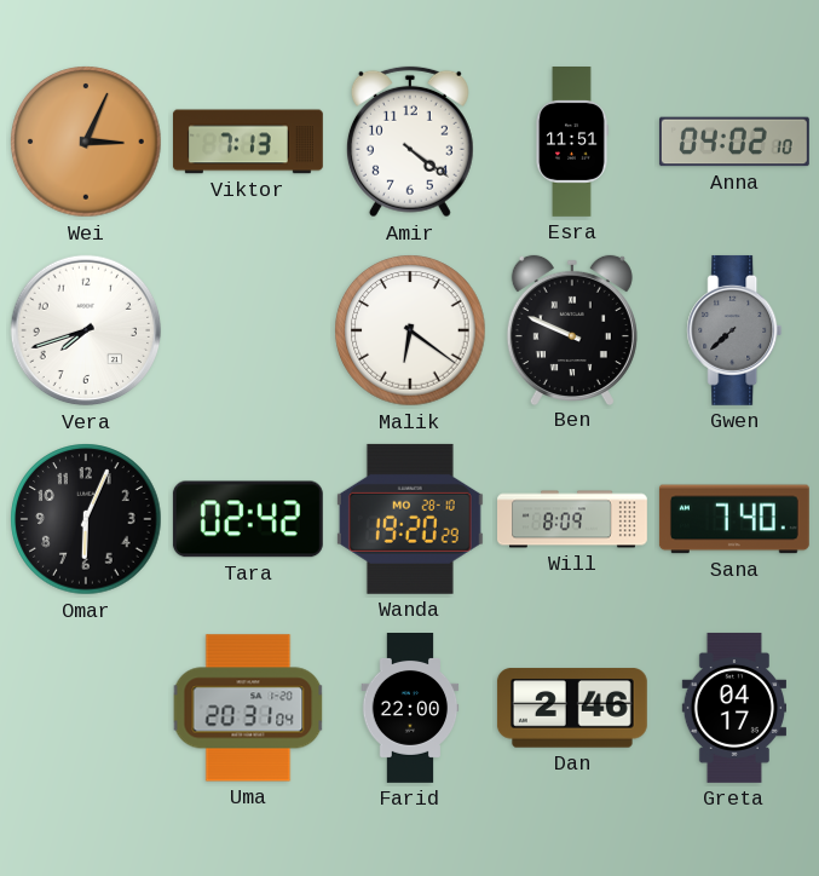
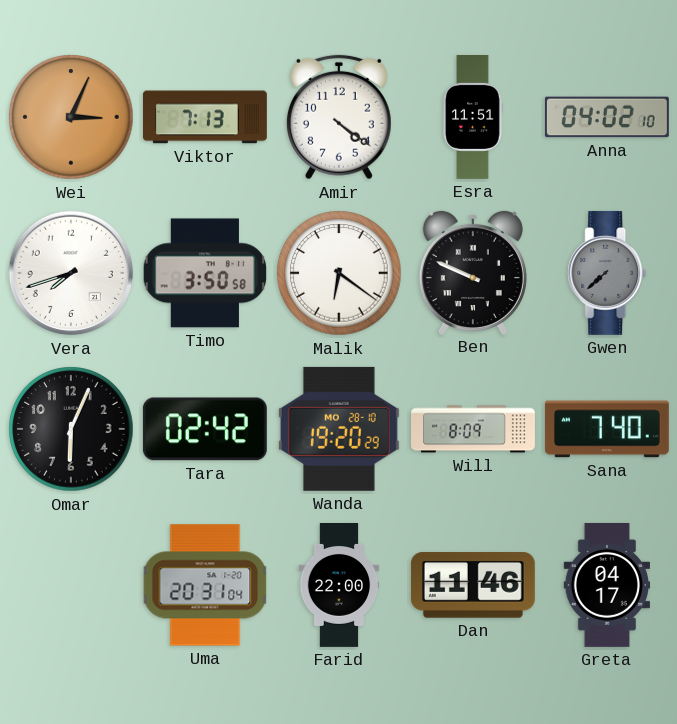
Timo: none -> 3:50
Dan: 2:46 -> 11:46
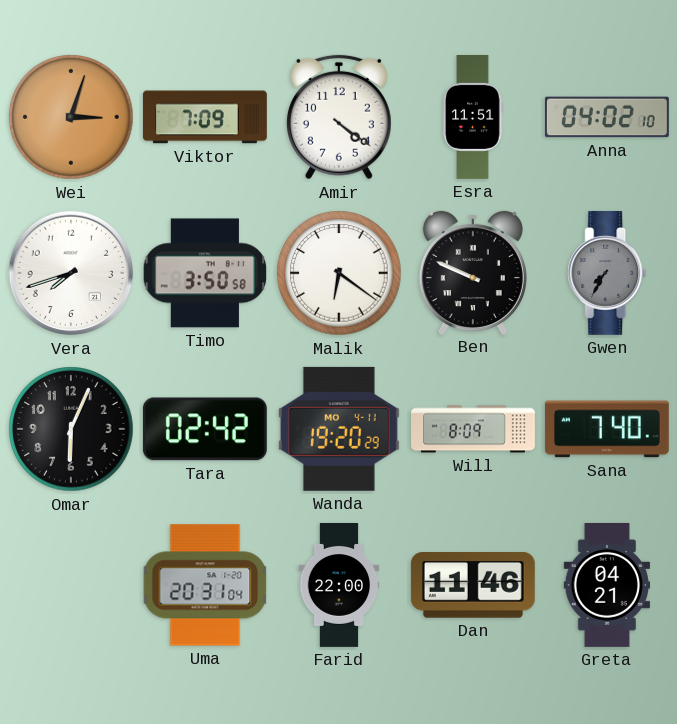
Wei: 3:04 -> 3:03
Viktor: 7:13 -> 7:09
Gwen: 7:38 -> 7:35
Wanda date: MO 28-10 -> MO 4-11
Greta: 04:17 -> 04:21
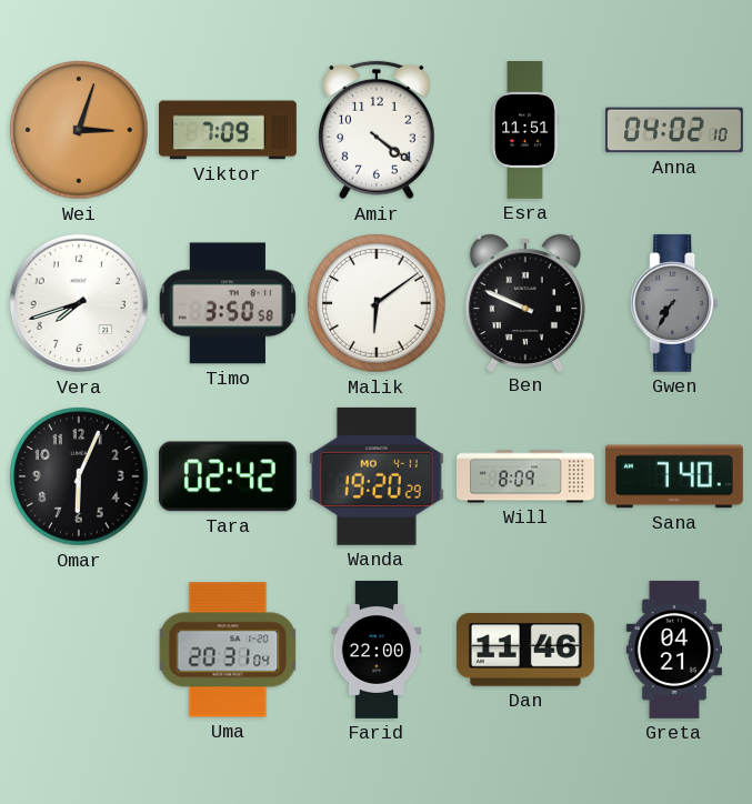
Malik: 6:21 -> 6:09
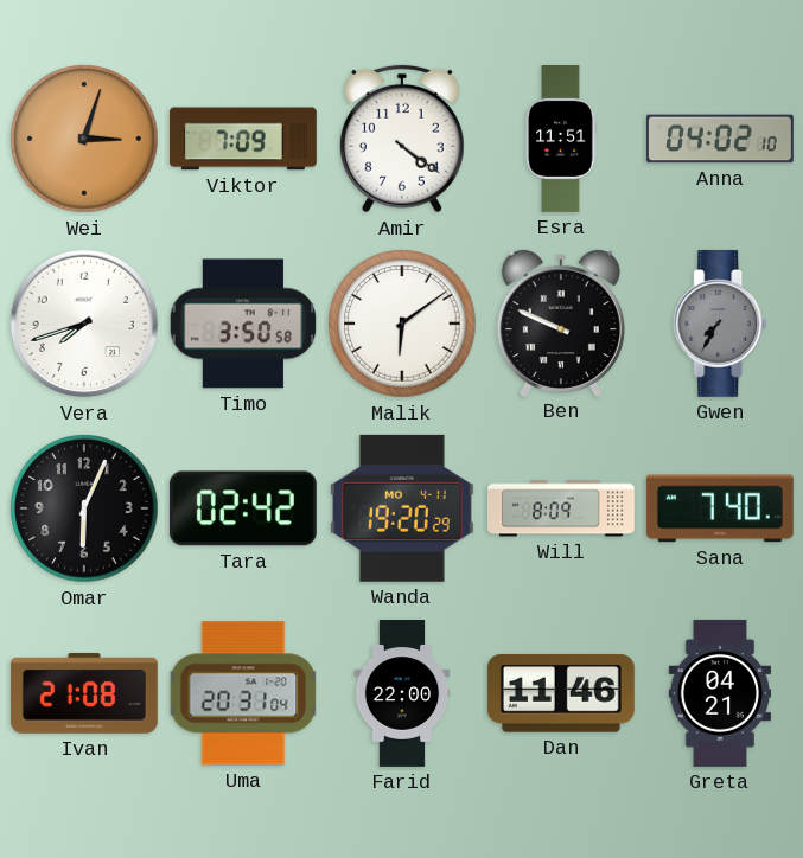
Ivan: none -> 21:08
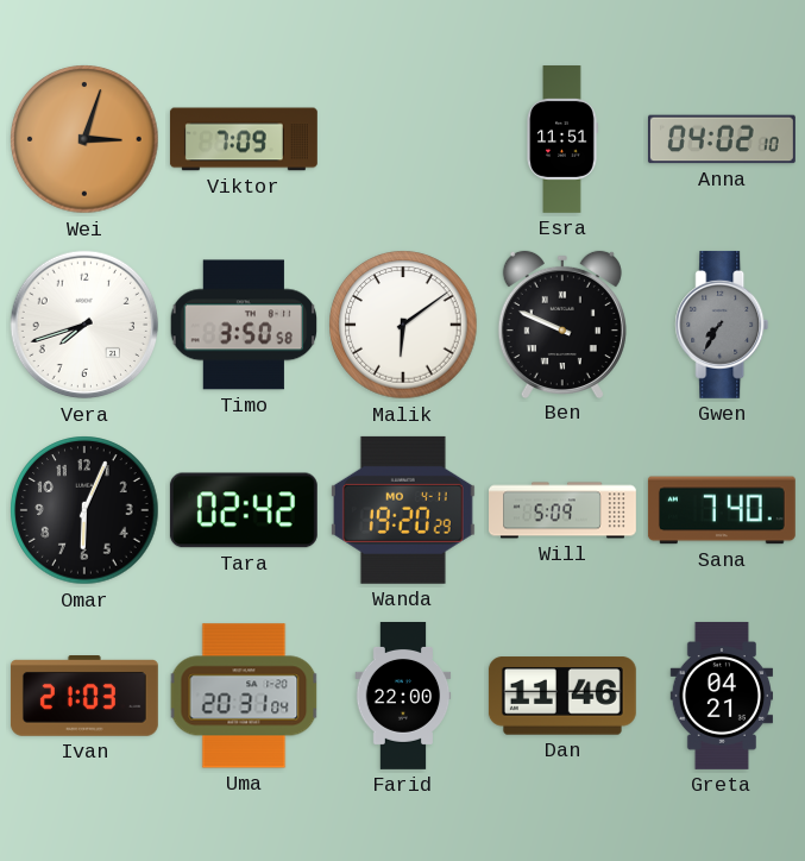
Amir: 4:21 -> none
Will: 8:09 -> 5:09
Ivan: 21:08 -> 21:03
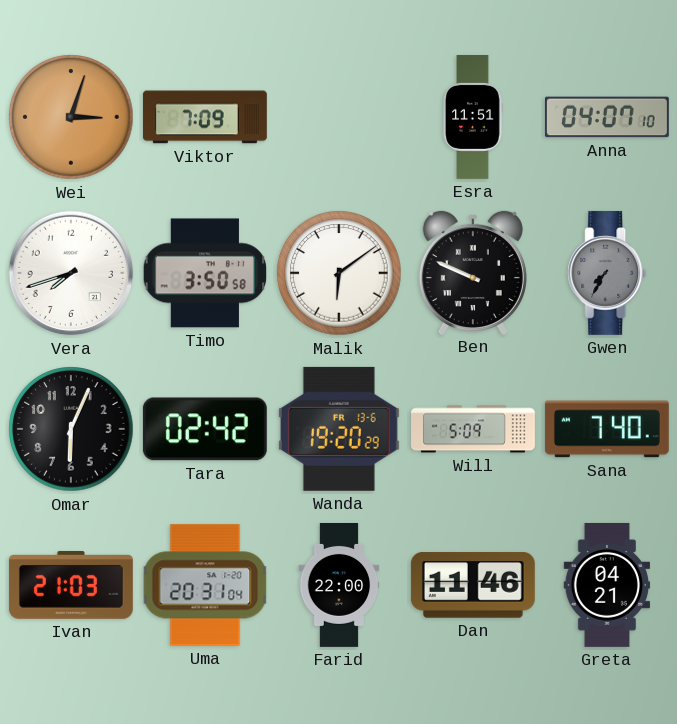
Anna: 04:02 -> 04:07
Wanda date: MO 4-11 -> FR 13-6
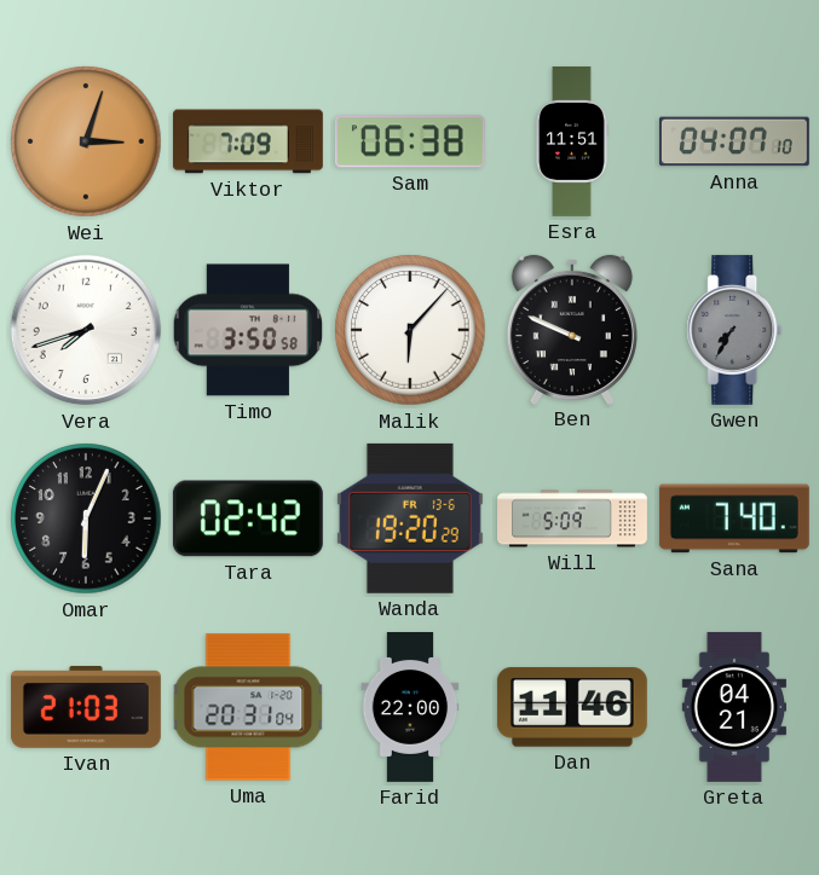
Sam: none -> 06:38
Malik: 6:09 -> 6:07
